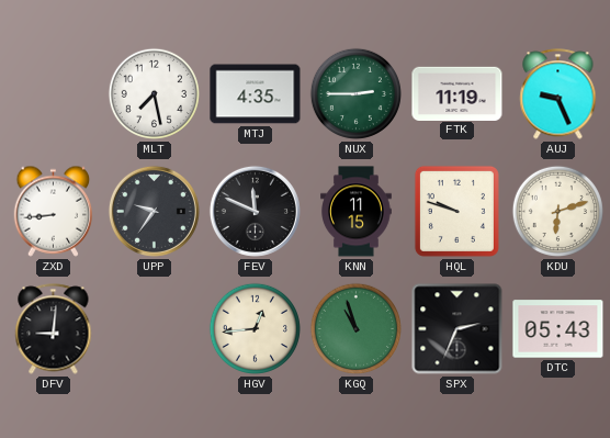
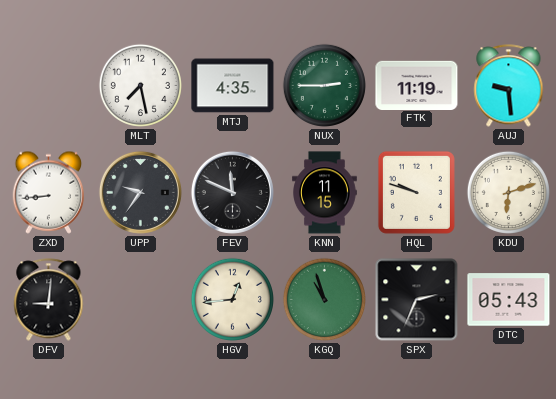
AUJ: 9:26 -> 9:29
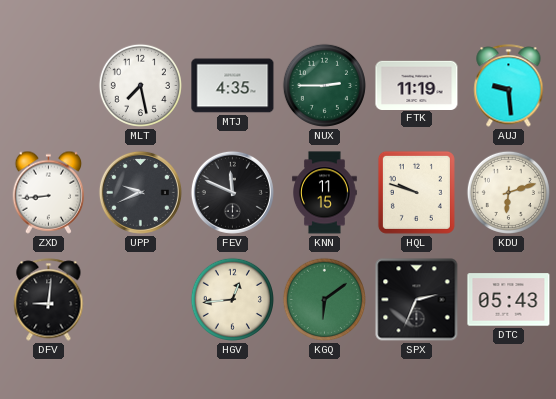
UPP: 9:36 -> 9:41
KGQ: 10:57 -> 6:09
